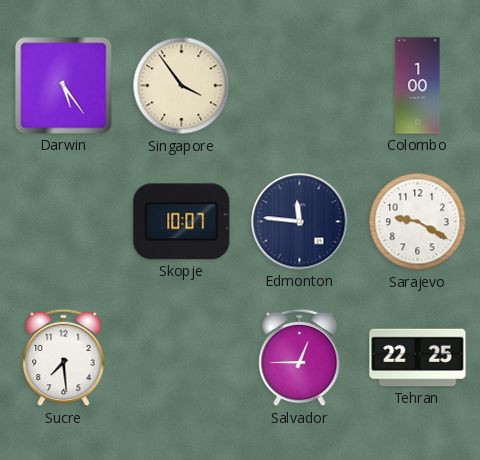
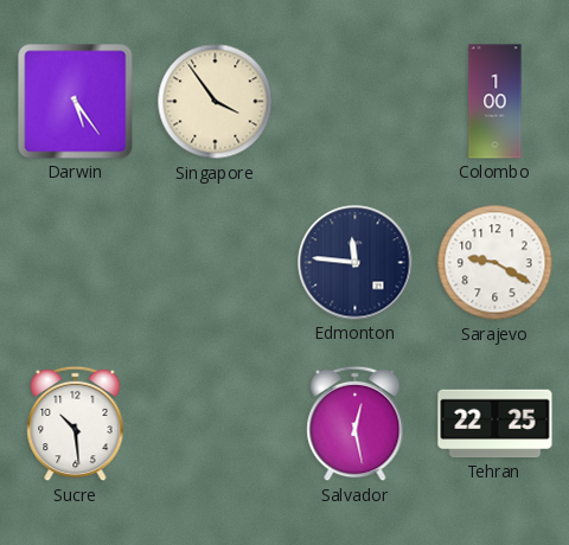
Skopje: 10:07 -> none
Sucre: 7:29 -> 10:29
Salvador: 12:45 -> 12:28
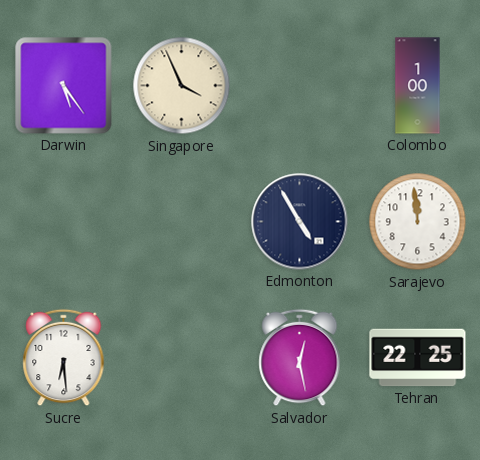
Singapore: 3:54 -> 3:56
Edmonton: 11:46 -> 4:55
Sarajevo: 9:20 -> 11:59
Sucre: 10:29 -> 6:29
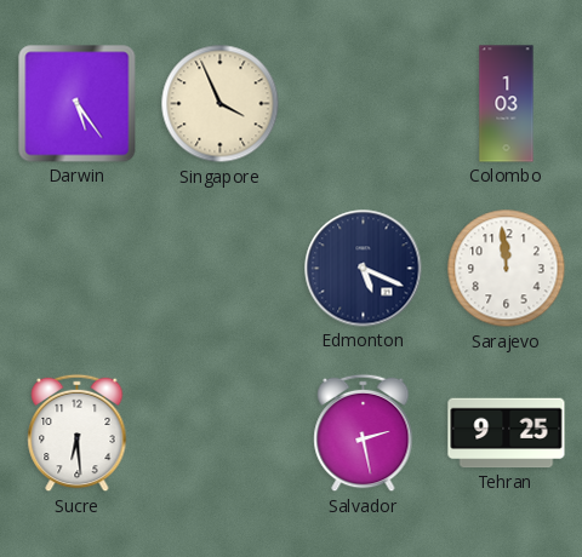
Colombo: 1:00 -> 1:03
Edmonton: 4:55 -> 5:19
Salvador: 12:28 -> 2:28
Tehran: 22:25 -> 9:25
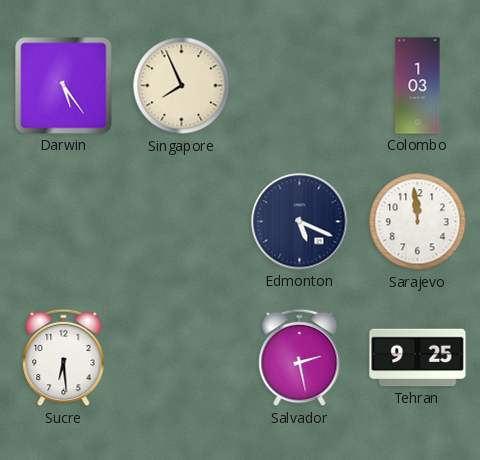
Singapore: 3:56 -> 7:56
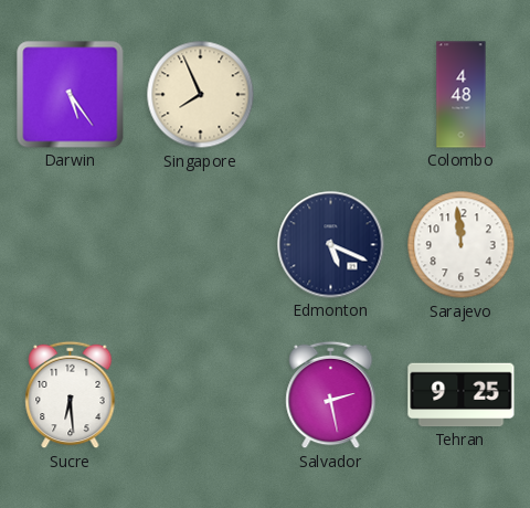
Colombo: 1:03 -> 4:48
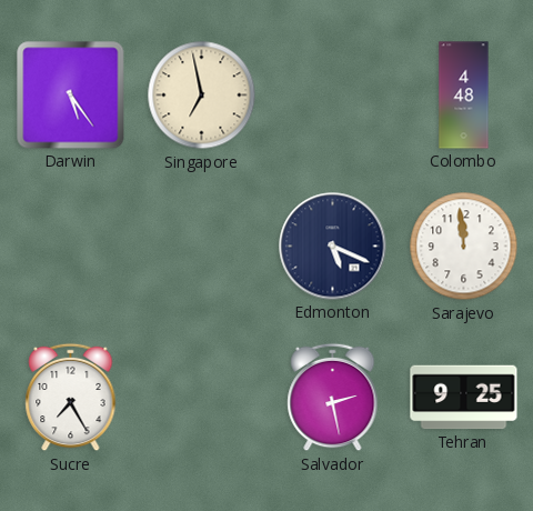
Singapore: 7:56 -> 6:58
Sucre: 6:29 -> 7:25
